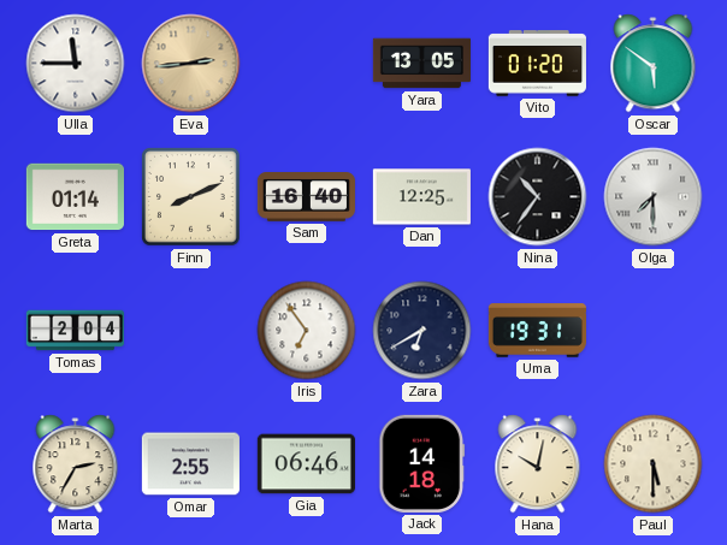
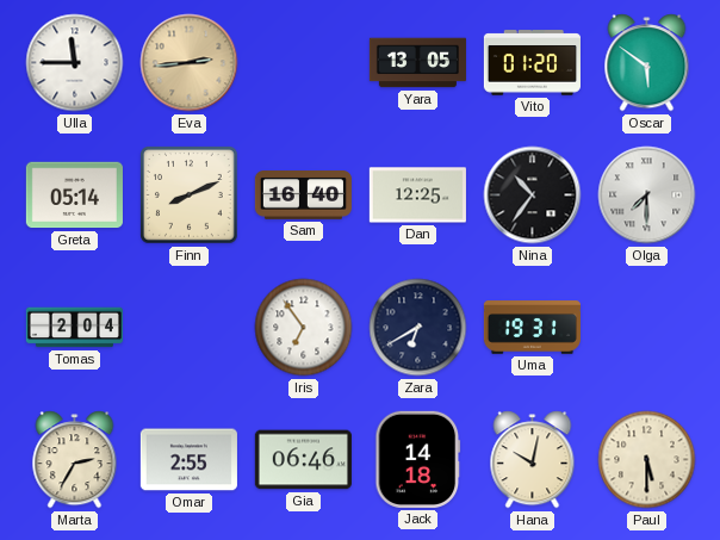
Greta: 01:14 -> 05:14
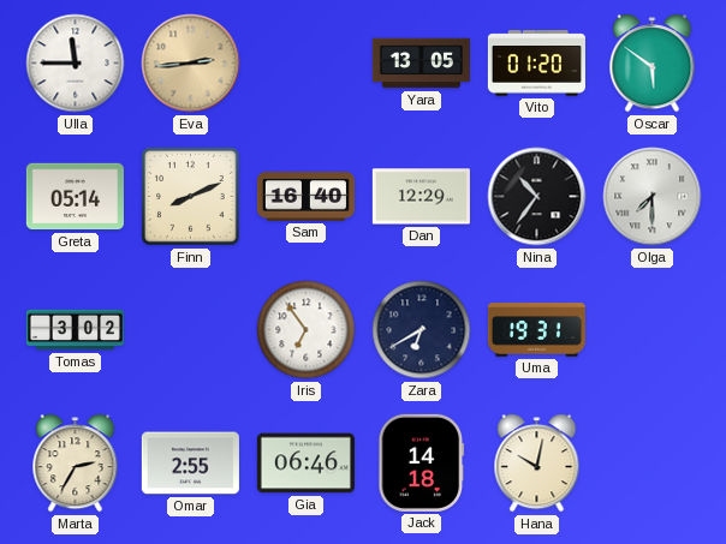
Dan: 12:25 -> 12:29
Tomas: 2:04 -> 3:02
Paul: 5:30 -> none
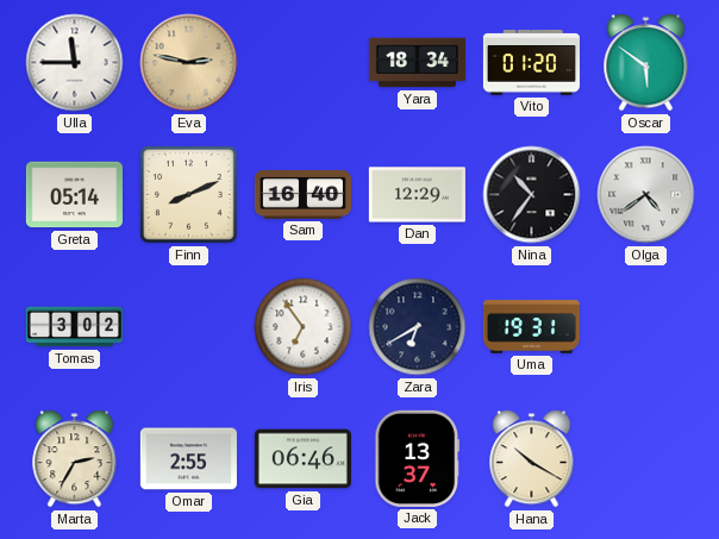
Eva: 2:44 -> 2:47
Yara: 13:05 -> 18:34
Olga: 7:30 -> 4:39
Jack: 14:18 -> 13:37
Hana: 10:02 -> 10:20
